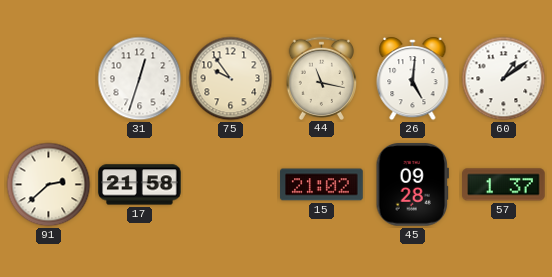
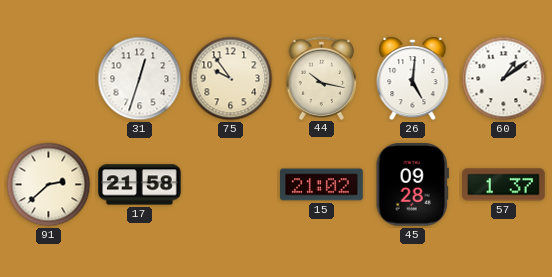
44: 11:17 -> 10:17
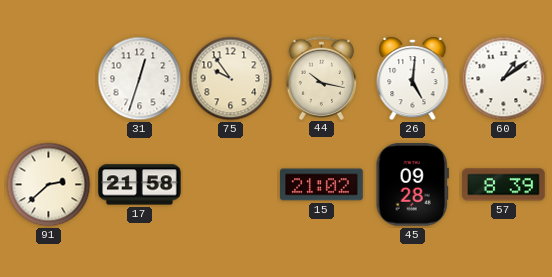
57: 1:37 -> 8:39
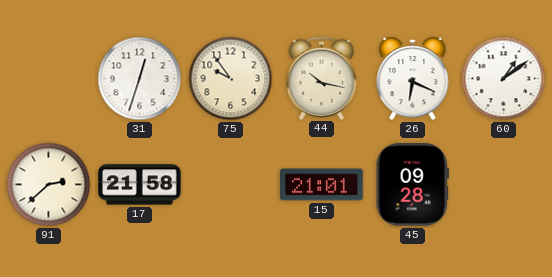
26: 5:01 -> 6:19
15: 21:02 -> 21:01
57: 8:39 -> none
